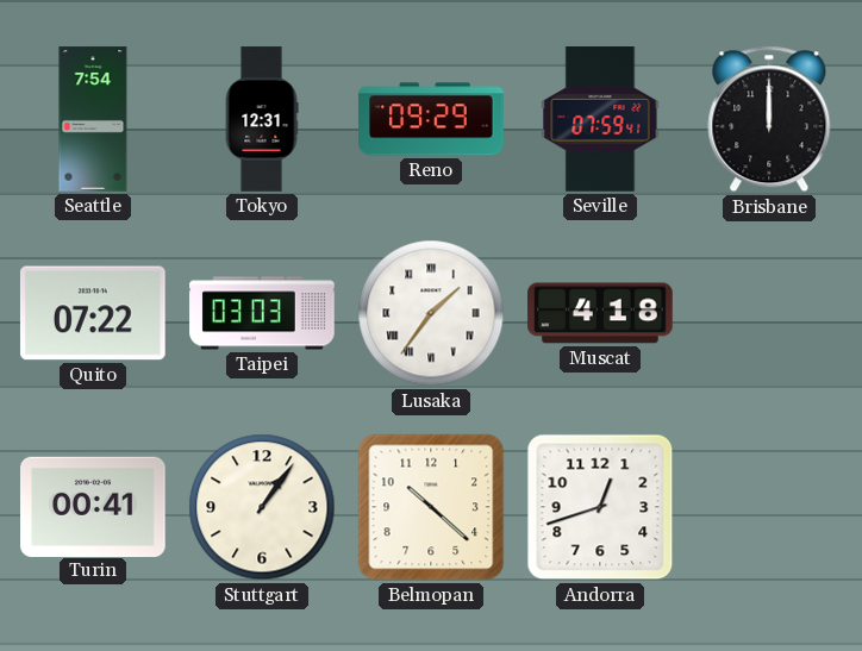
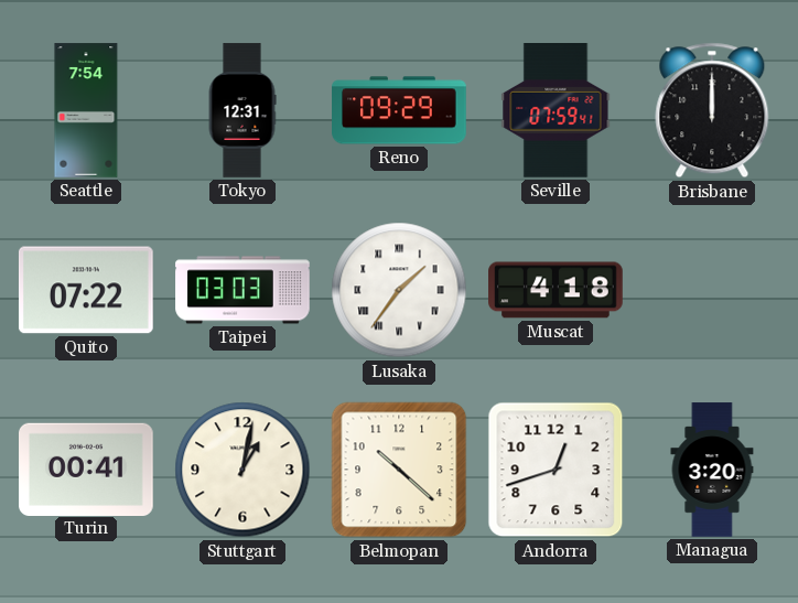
Stuttgart: 1:06 -> 1:02
Managua: none -> 3:20
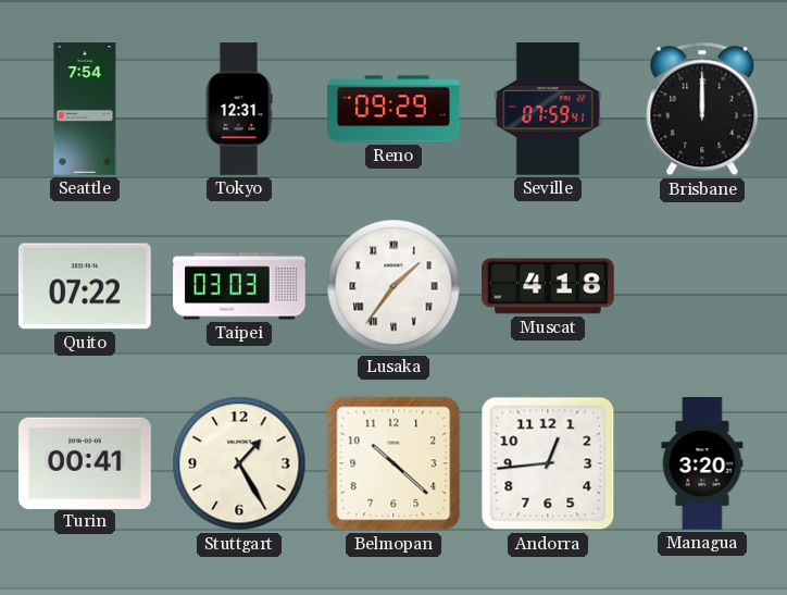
Stuttgart: 1:02 -> 1:25
Andorra: 12:42 -> 12:44
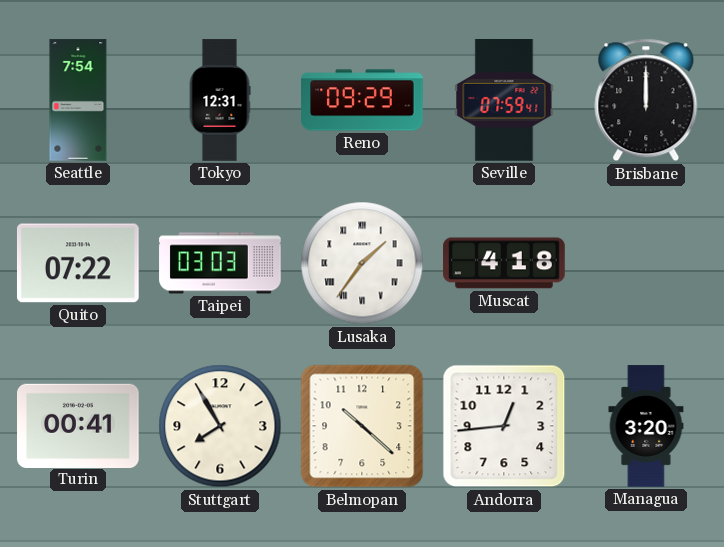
Stuttgart: 1:25 -> 7:55
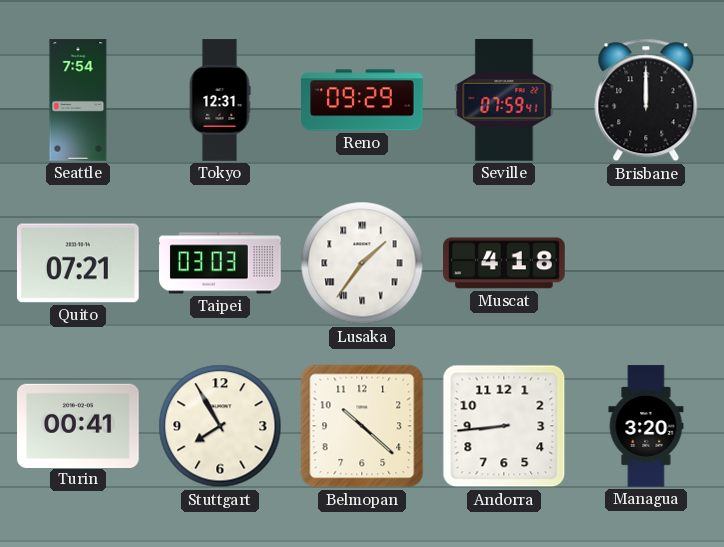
Quito: 07:22 -> 07:21
Andorra: 12:44 -> 8:44
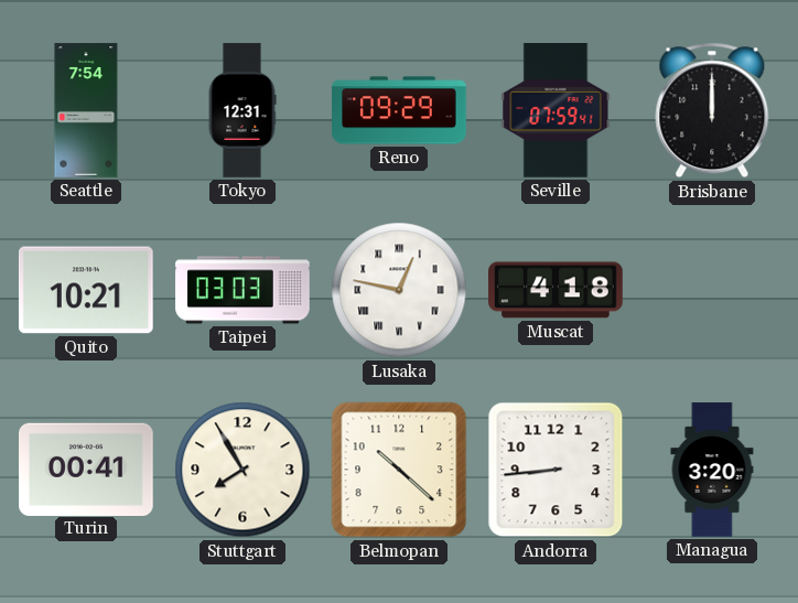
Quito: 07:21 -> 10:21
Lusaka: 1:36 -> 12:47
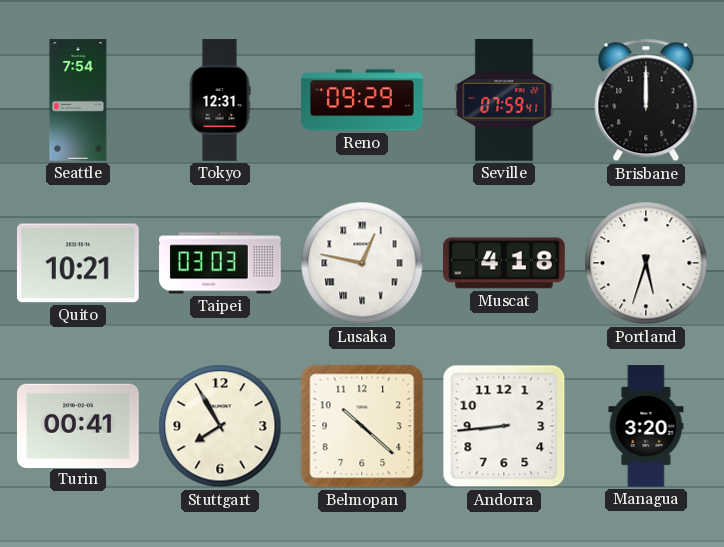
Portland: none -> 5:33
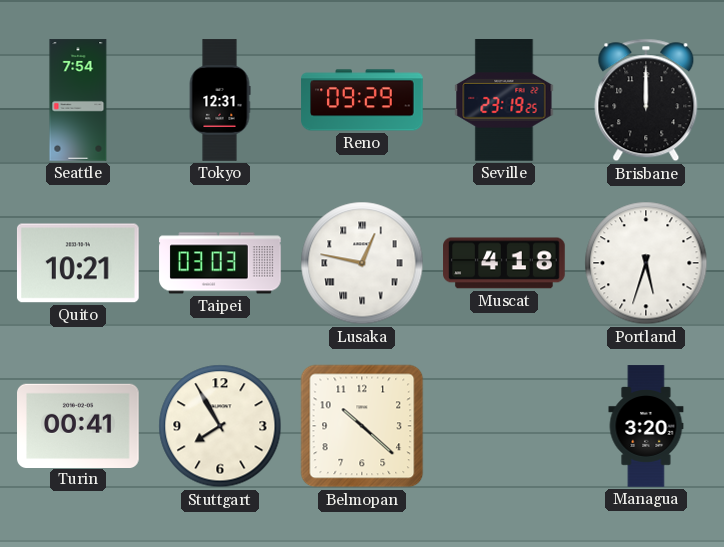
Seville: 07:59 -> 23:19
Andorra: 8:44 -> none
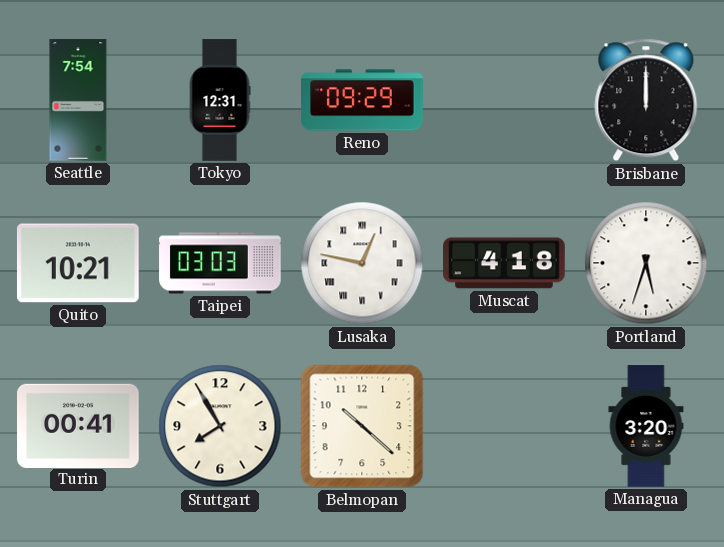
Seville: 23:19 -> none
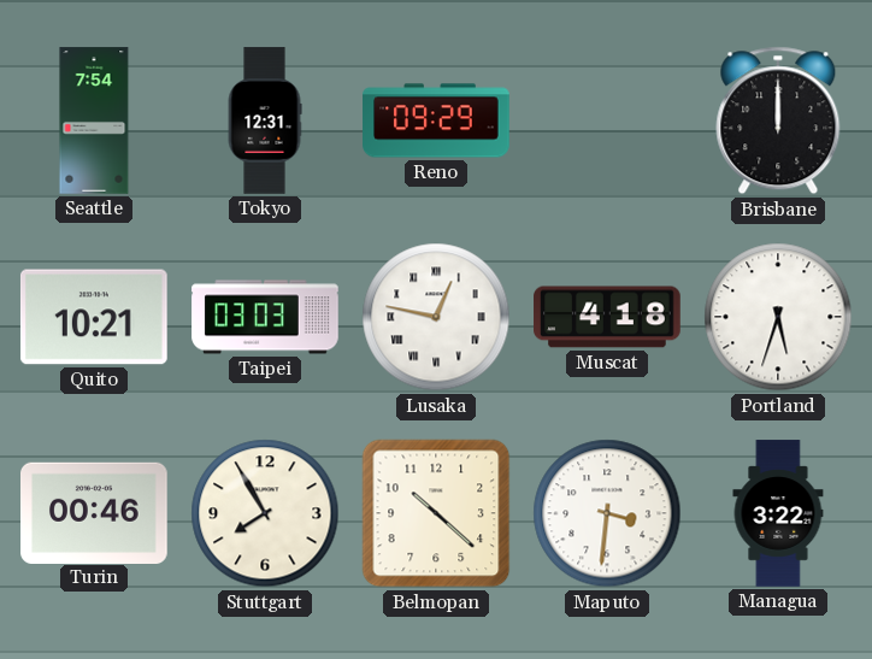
Turin: 00:41 -> 00:46
Maputo: none -> 3:31
Managua: 3:20 -> 3:22
